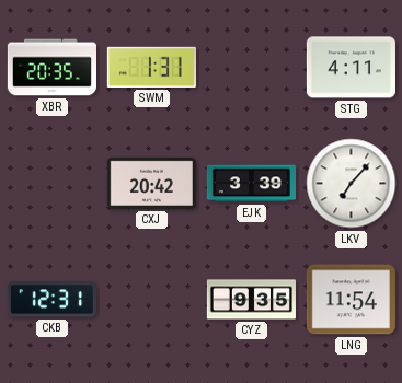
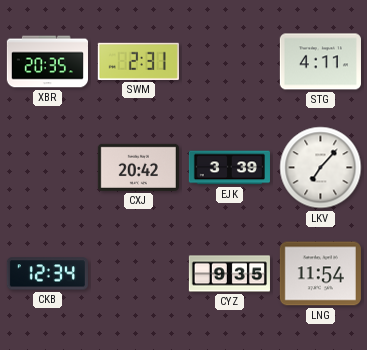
SWM: 1:31 -> 2:31
CKB: 12:31 -> 12:34
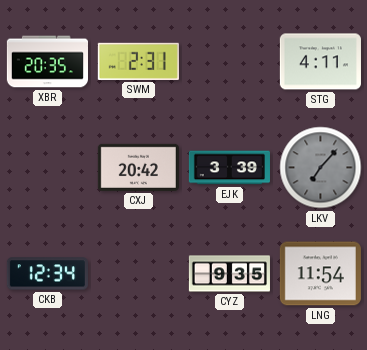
LKV dial: white -> grey
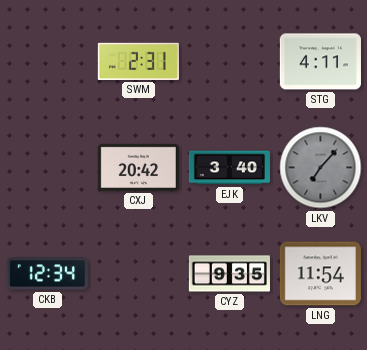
XBR: 20:35 -> none
EJK: 3:39 -> 3:40
